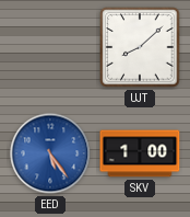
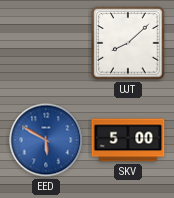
EED: 5:24 -> 5:50
SKV: 1:00 -> 5:00
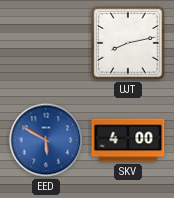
UJT: 8:08 -> 8:13
SKV: 5:00 -> 4:00
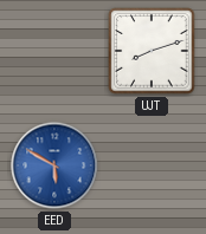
UJT: 8:13 -> 8:12
SKV: 4:00 -> none
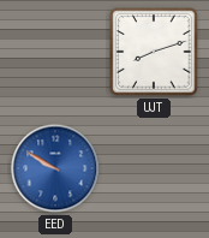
EED: 5:50 -> 9:50
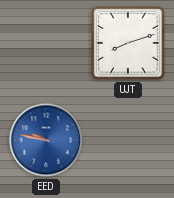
EED: 9:50 -> 9:47
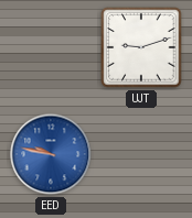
UJT: 8:12 -> 9:12
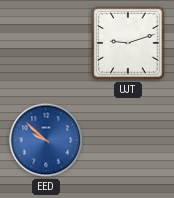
EED: 9:47 -> 9:52
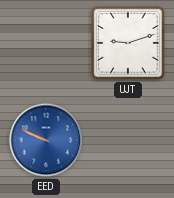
EED: 9:52 -> 9:49
